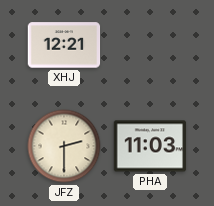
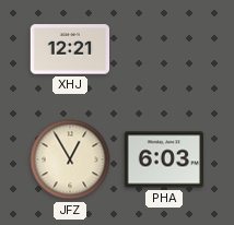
JFZ: 2:30 -> 12:55
PHA: 11:03 -> 6:03
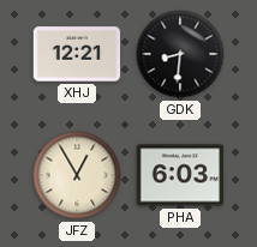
GDK: none -> 8:31
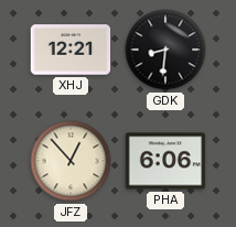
JFZ: 12:55 -> 12:53
PHA: 6:03 -> 6:06
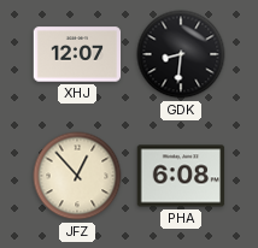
XHJ: 12:21 -> 12:07
PHA: 6:06 -> 6:08
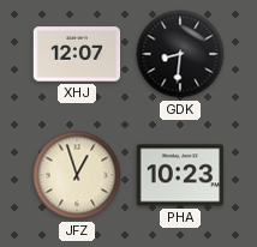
JFZ: 12:53 -> 12:57
PHA: 6:08 -> 10:23
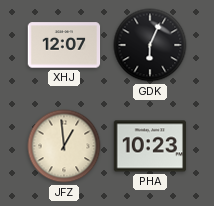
GDK: 8:31 -> 6:04
JFZ: 12:57 -> 12:59
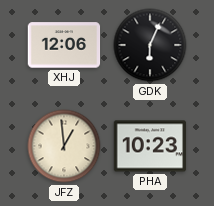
XHJ: 12:07 -> 12:06
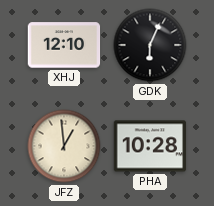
XHJ: 12:06 -> 12:10
PHA: 10:23 -> 10:28
